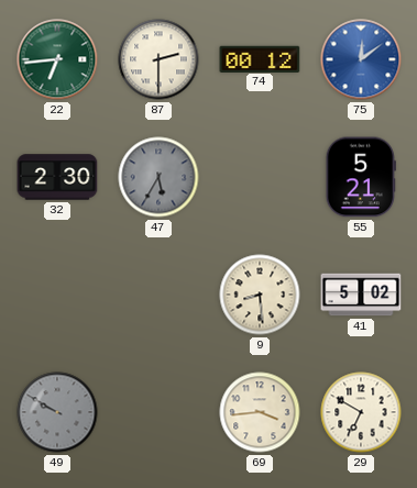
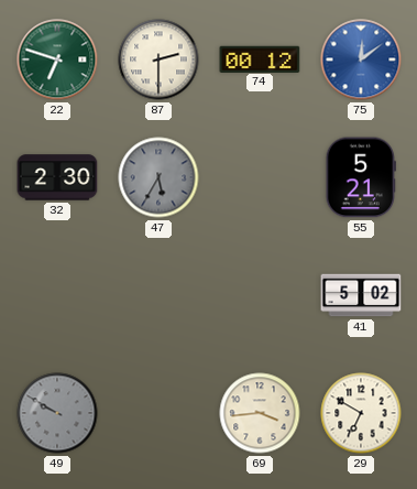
22: 6:44 -> 6:48
9: 8:29 -> none
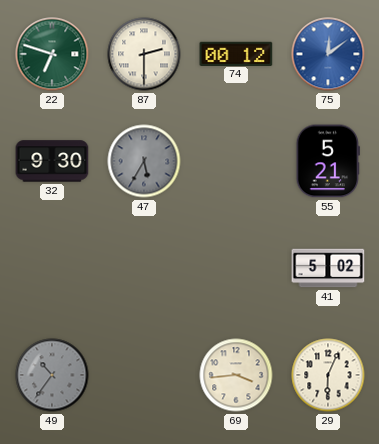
32: 2:30 -> 9:30
49: 9:50 -> 10:36
29: 6:50 -> 6:04
